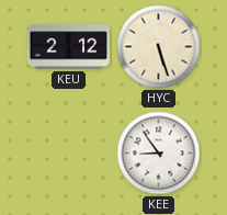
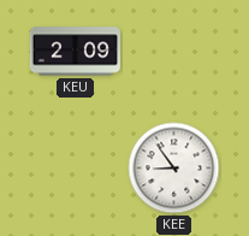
KEU: 2:12 -> 2:09
HYC: 5:27 -> none
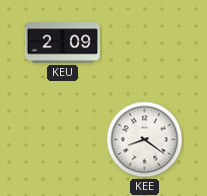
KEE: 8:54 -> 8:21
